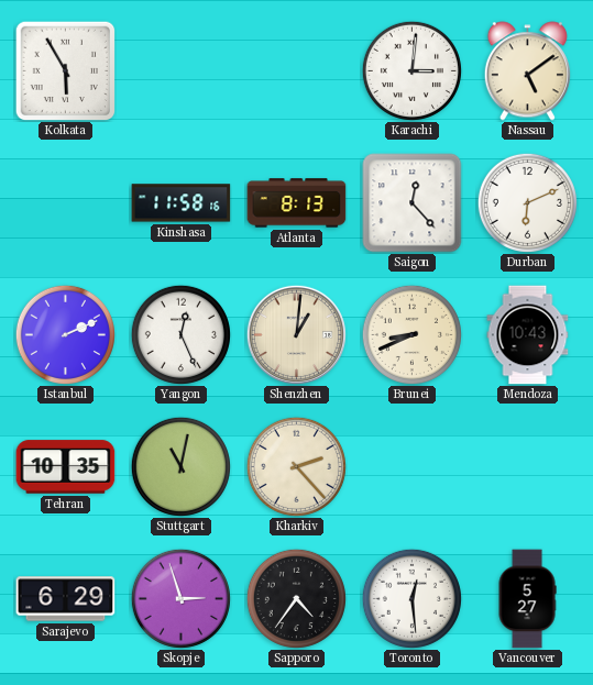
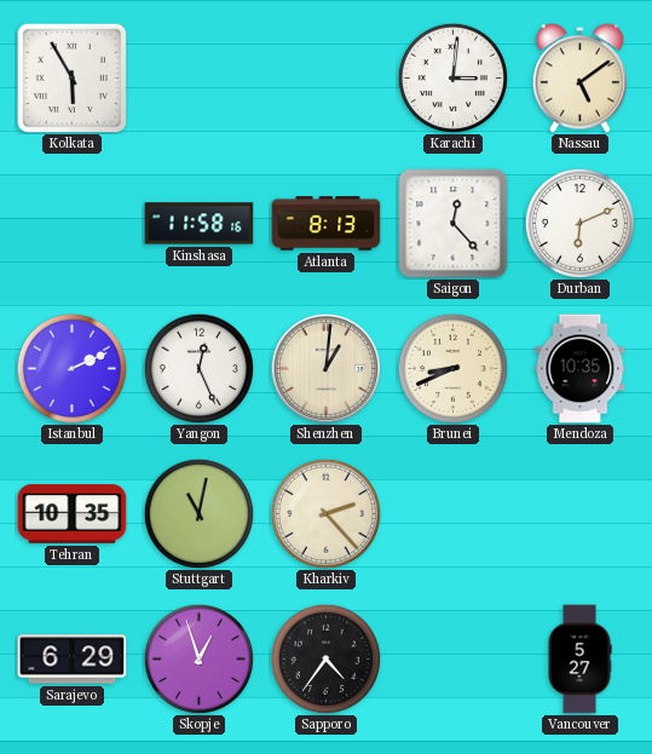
Mendoza: 10:43 -> 10:35
Skopje: 2:57 -> 12:57
Toronto: 12:29 -> none
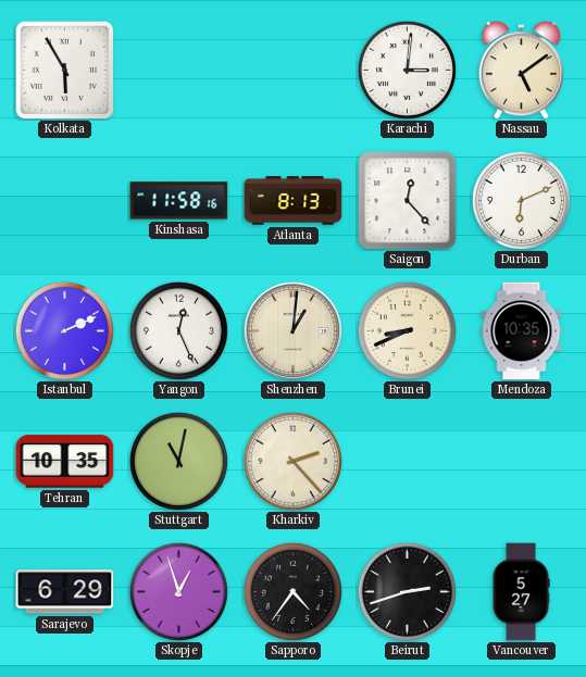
Beirut: none -> 2:42
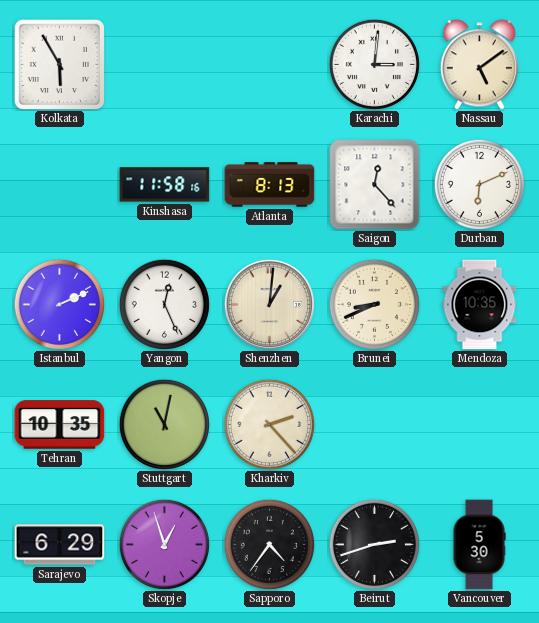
Vancouver: 5:27 -> 5:30
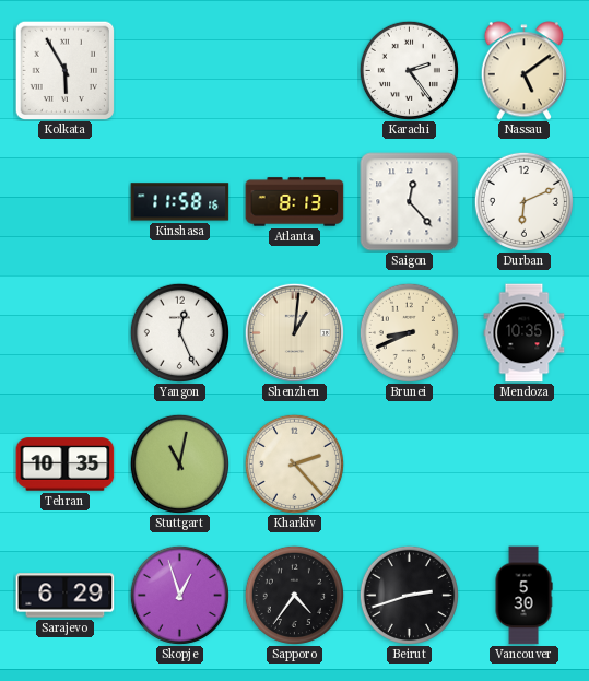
Karachi: 3:01 -> 2:24
Istanbul: 2:11 -> none
